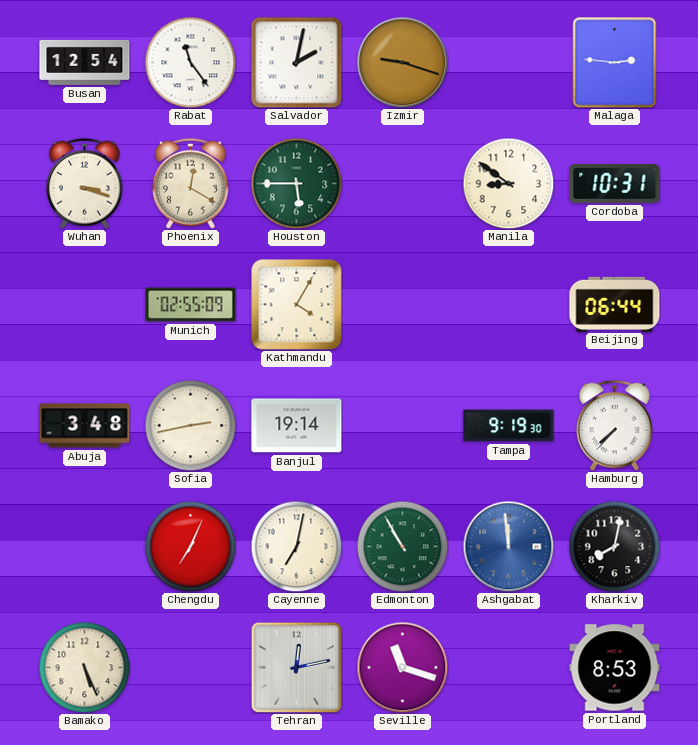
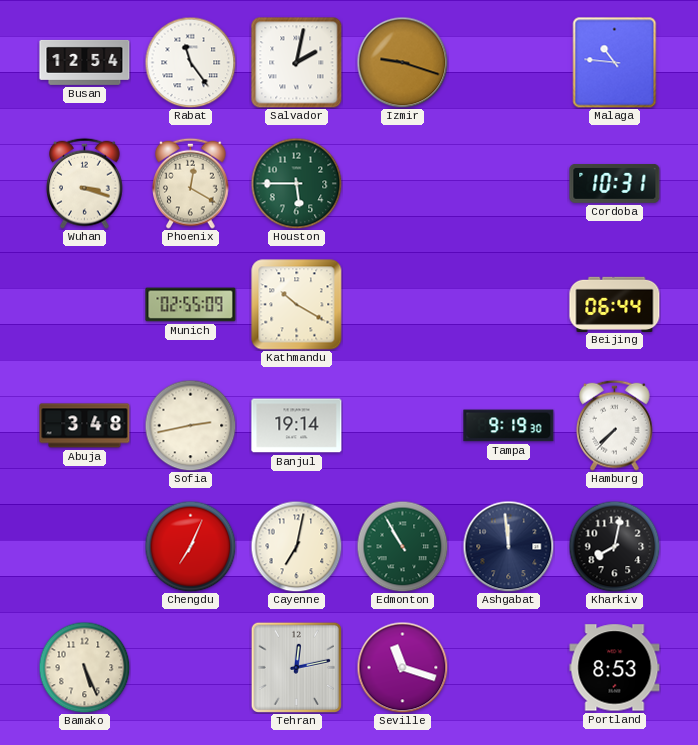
Malaga: 2:46 -> 10:46
Manila: 8:51 -> none
Kathmandu: 4:05 -> 10:20
Ashgabat dial: blue -> navy
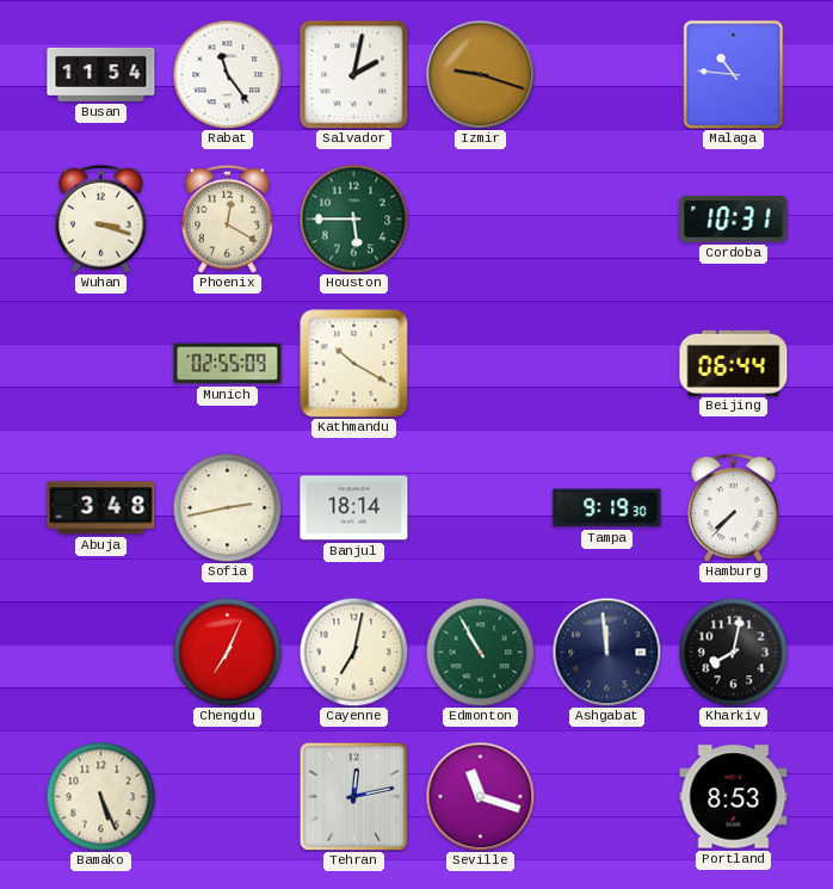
Busan: 12:54 -> 11:54
Banjul: 19:14 -> 18:14
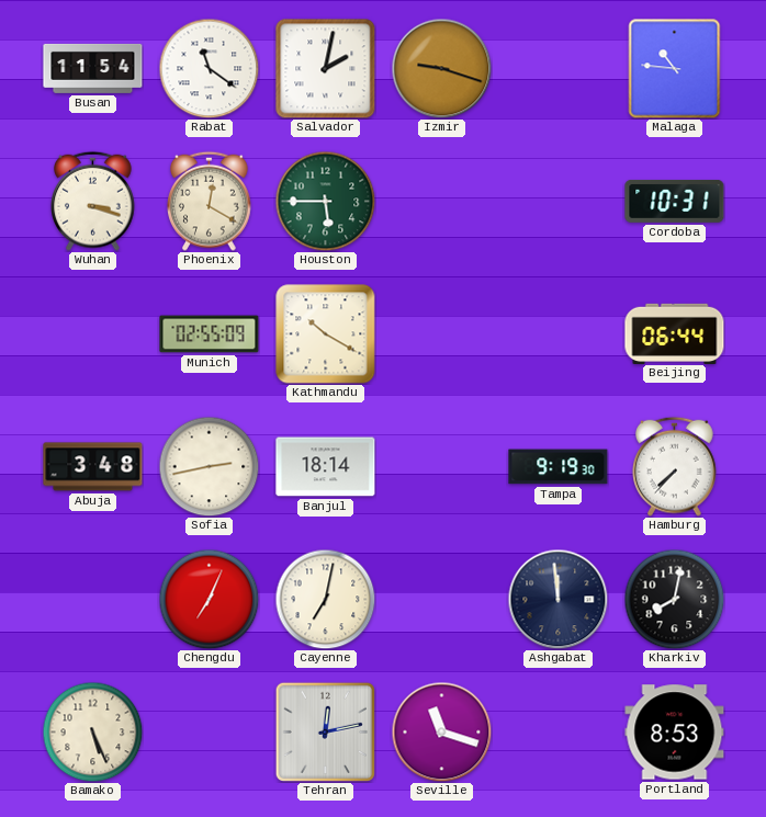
Rabat: 11:24 -> 11:21
Edmonton: 10:55 -> none
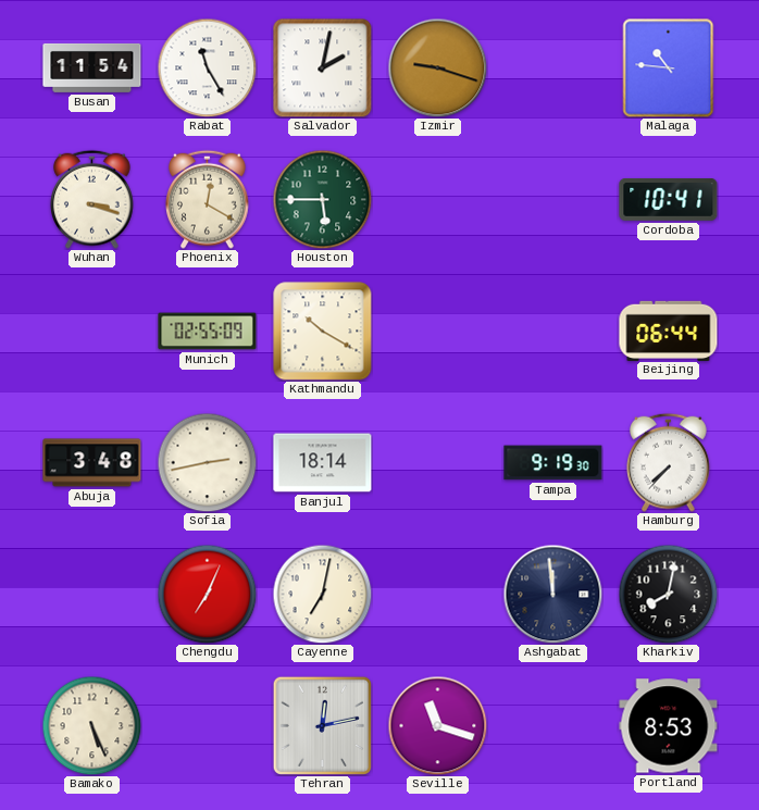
Rabat: 11:21 -> 11:25
Cordoba: 10:31 -> 10:41
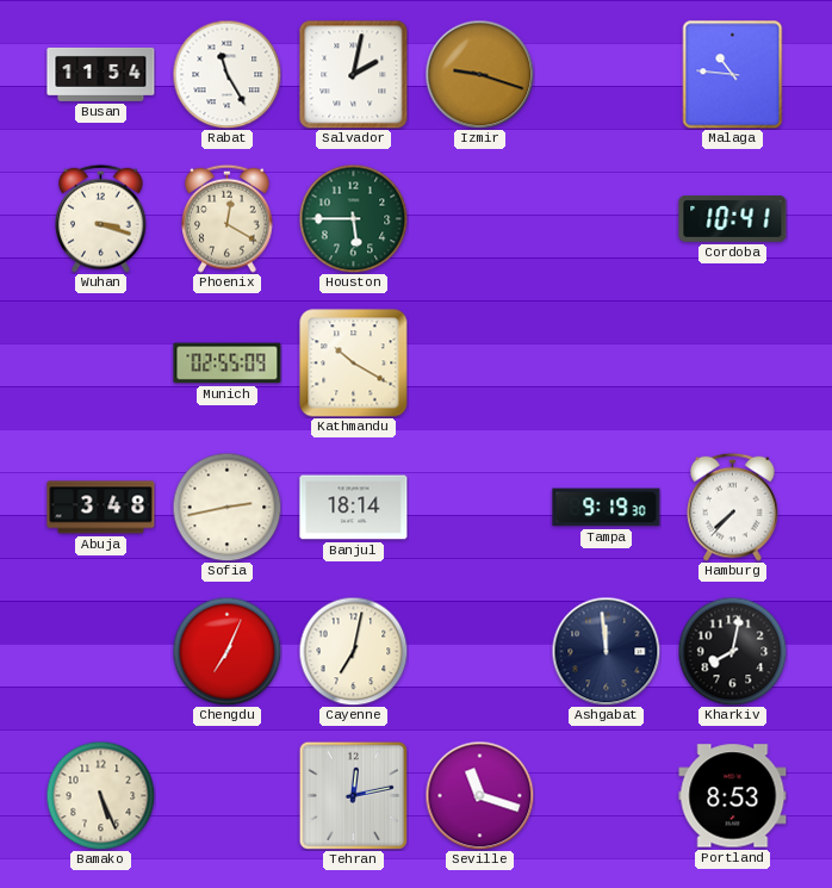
Beijing: 06:44 -> none
